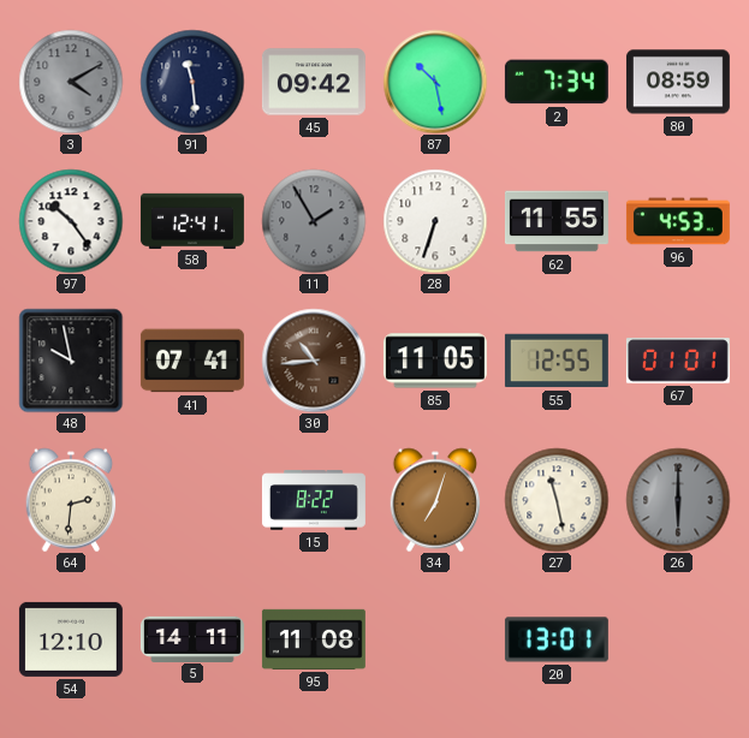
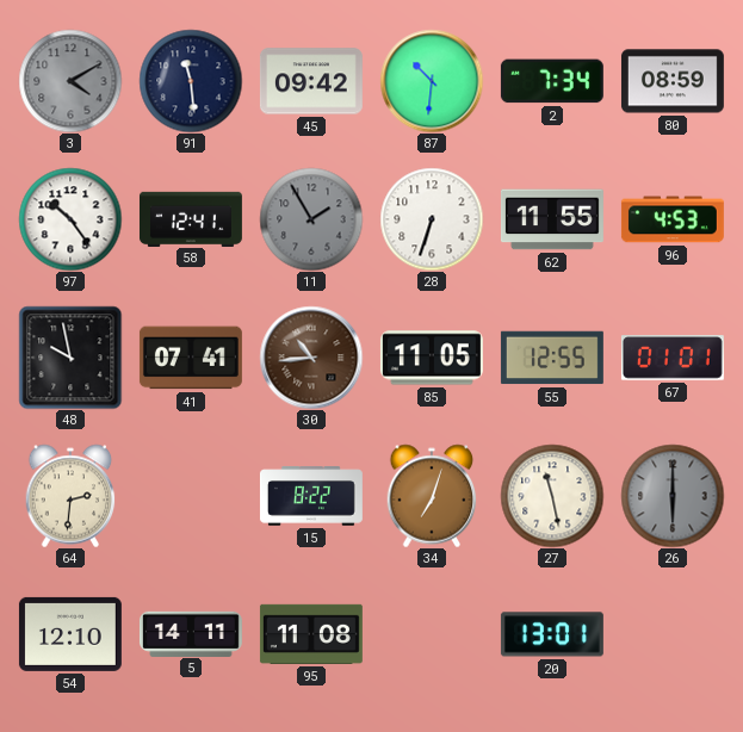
87: 10:28 -> 10:31
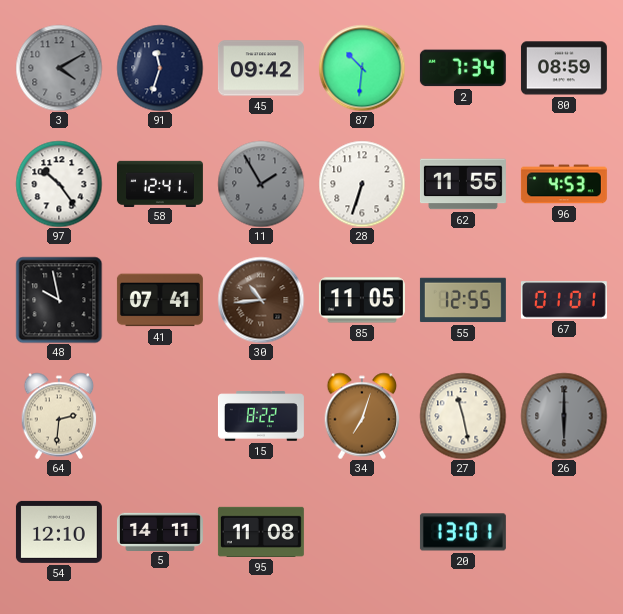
91: 11:29 -> 11:33
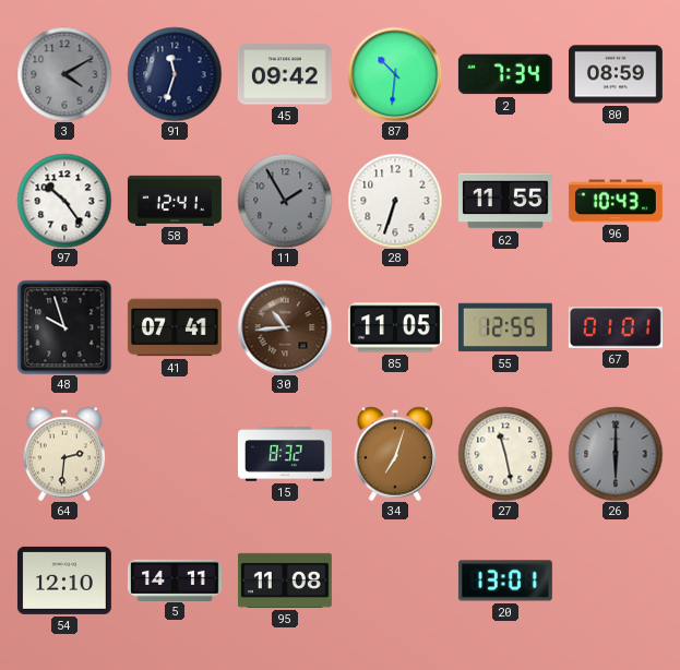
96: 4:53 -> 10:43
48: 9:58 -> 9:57
15: 8:22 -> 8:32
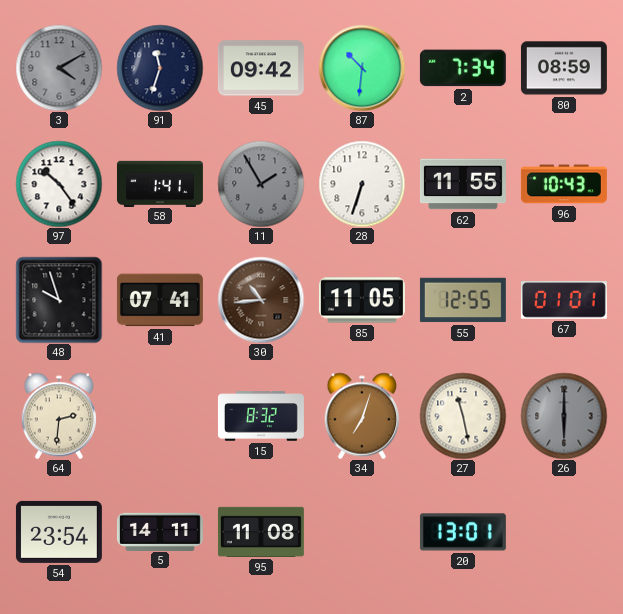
58: 12:41 -> 1:41
54: 12:10 -> 23:54
